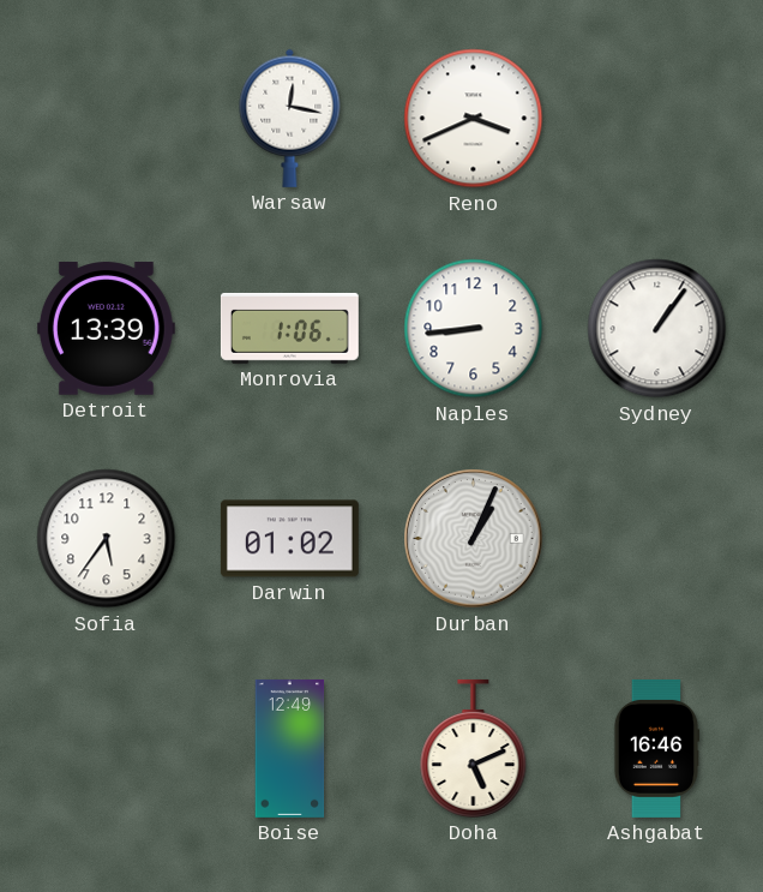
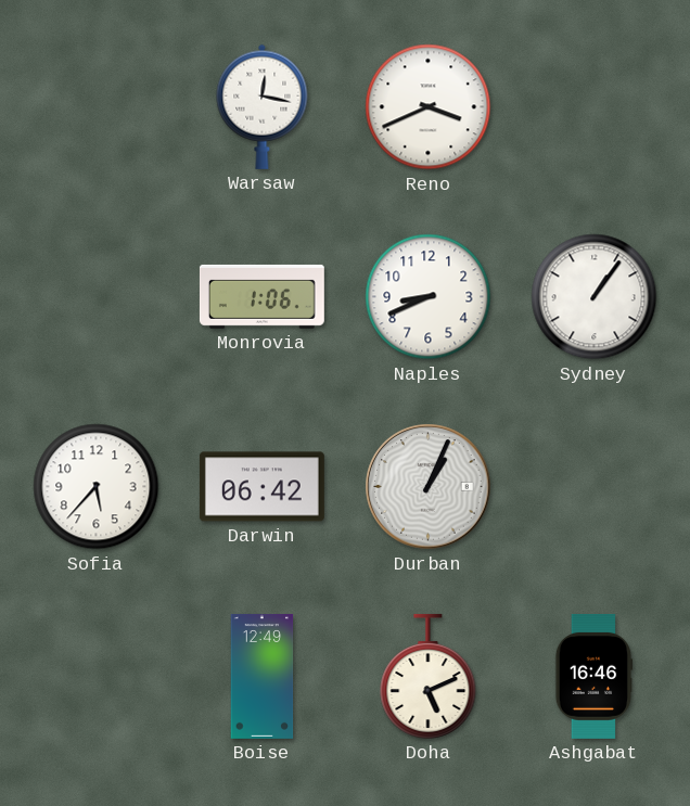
Detroit: 13:39 -> none
Naples: 8:44 -> 8:41
Sofia: 5:36 -> 5:37
Darwin: 01:02 -> 06:42
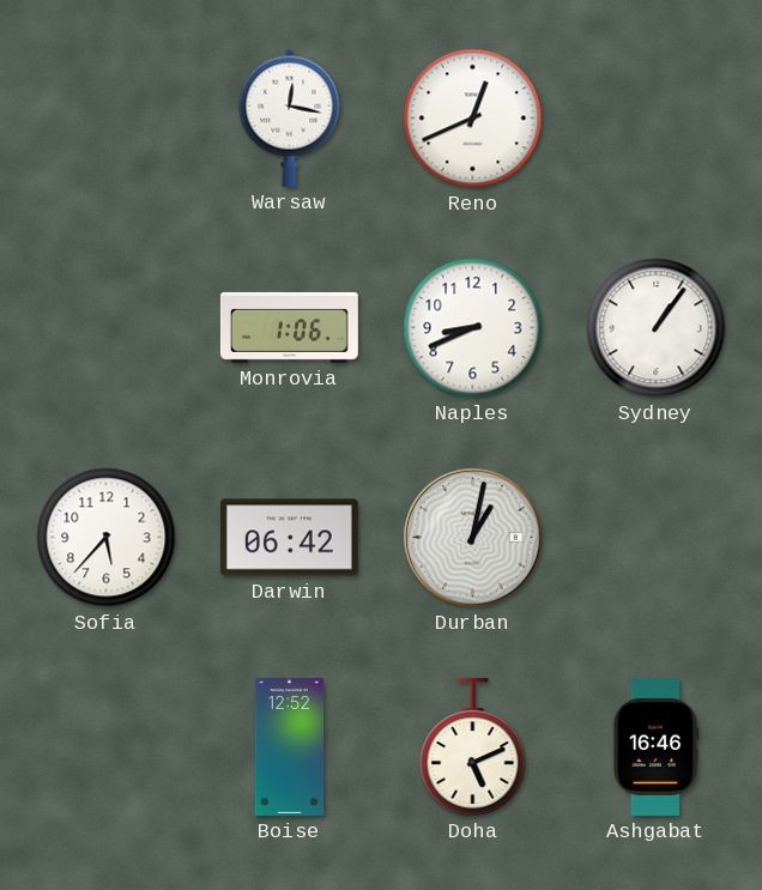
Reno: 3:41 -> 12:41
Durban: 1:04 -> 1:02
Boise: 12:49 -> 12:52
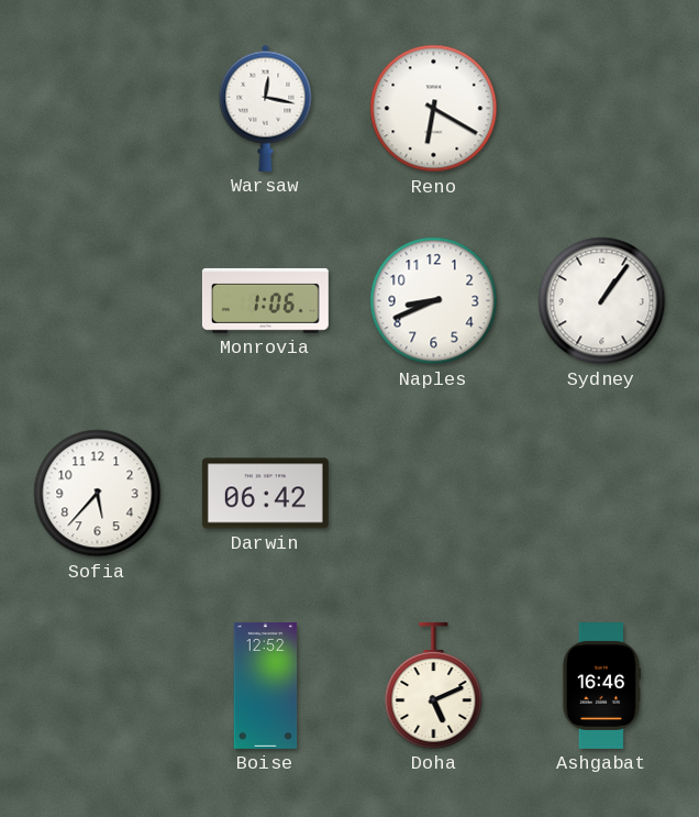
Reno: 12:41 -> 6:20
Durban: 1:02 -> none
